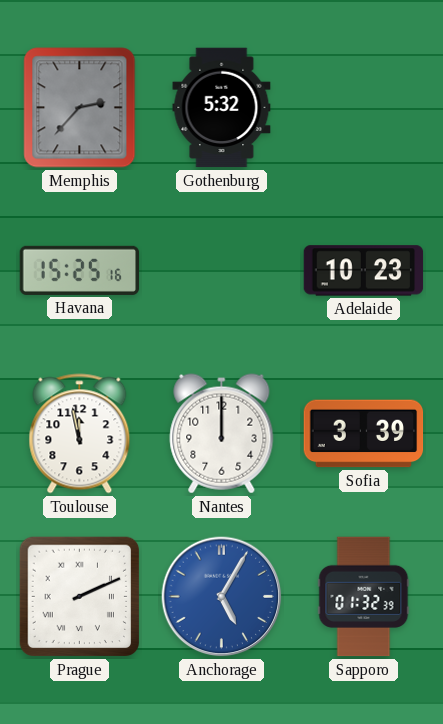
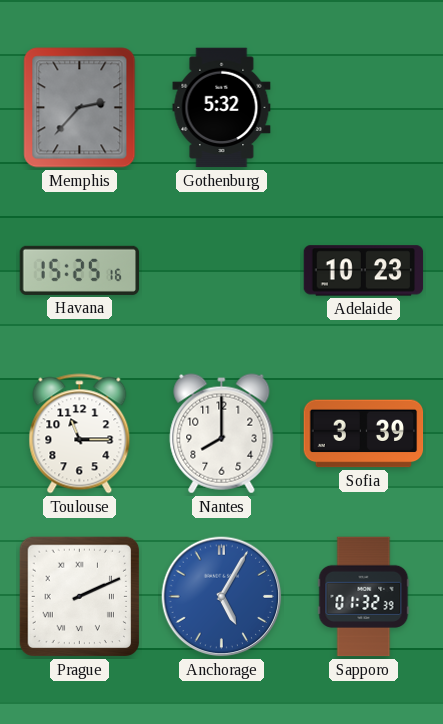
Toulouse: 11:58 -> 11:15
Nantes: 12:00 -> 8:00
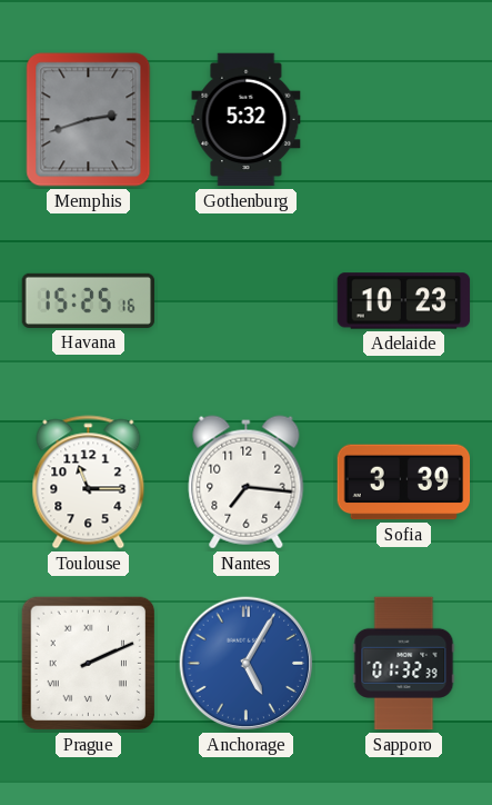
Memphis: 2:37 -> 2:42
Nantes: 8:00 -> 7:16
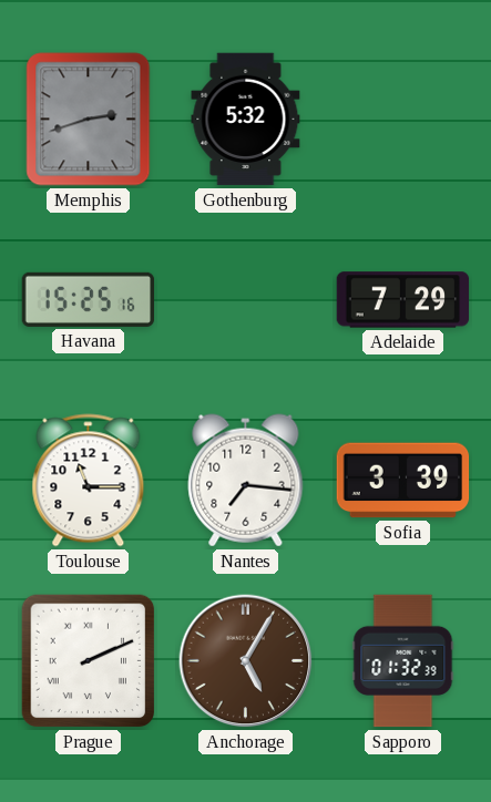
Adelaide: 10:23 -> 7:29
Anchorage dial: blue -> brown
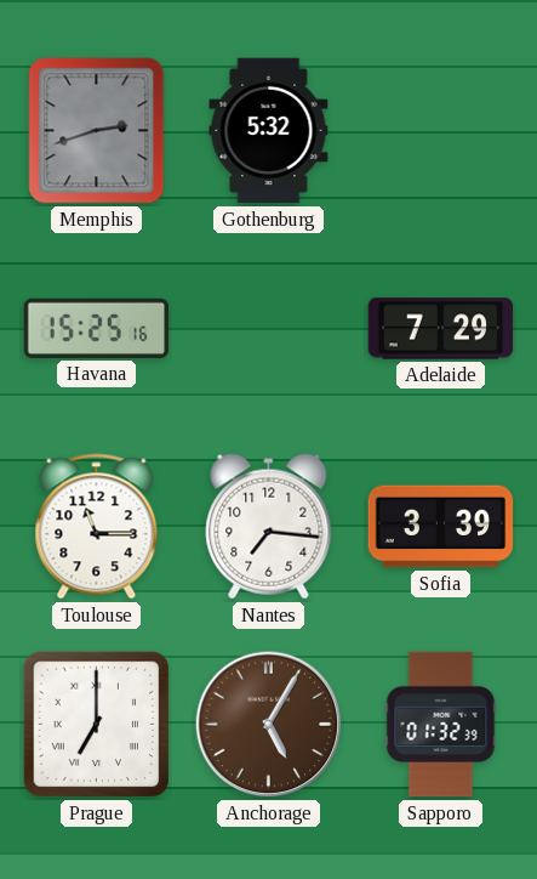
Prague: 2:11 -> 7:00
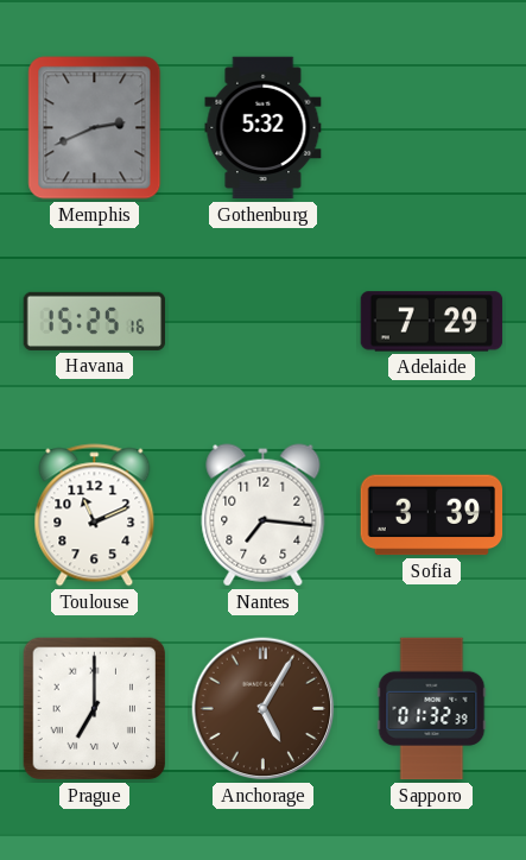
Memphis: 2:42 -> 2:41
Toulouse: 11:15 -> 11:11
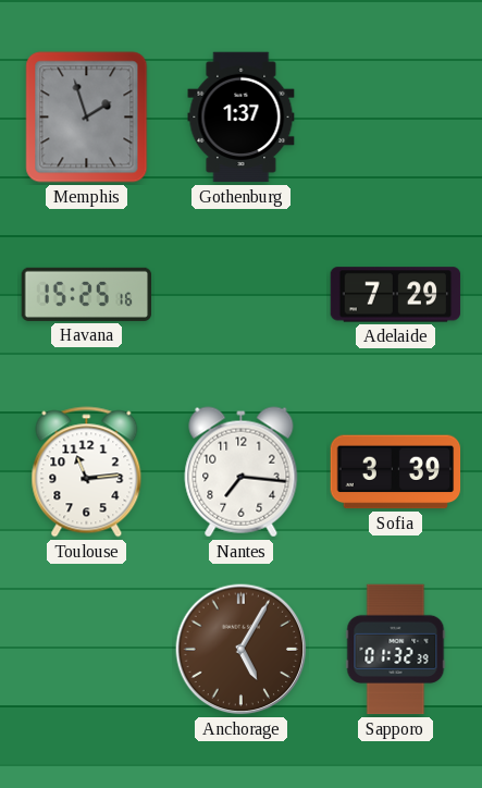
Memphis: 2:41 -> 1:57
Gothenburg: 5:32 -> 1:37
Toulouse: 11:11 -> 11:14
Prague: 7:00 -> none
